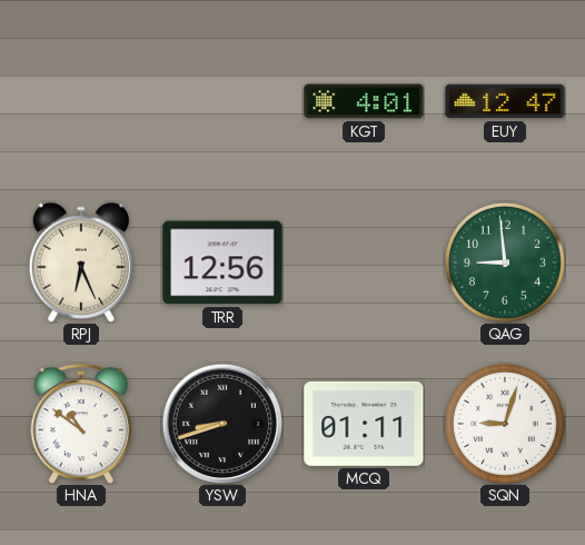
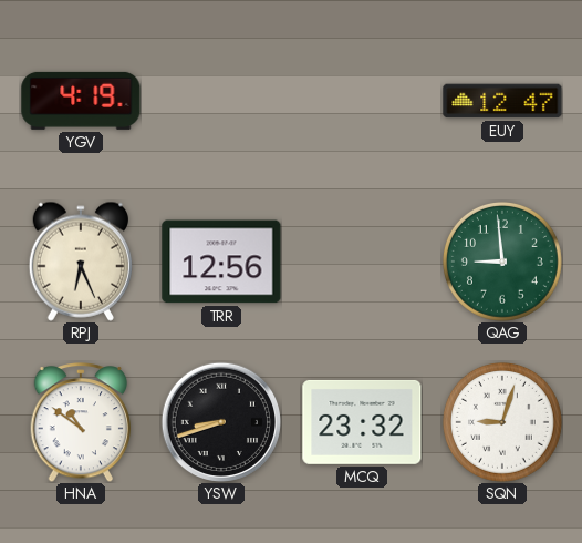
YGV: none -> 4:19
KGT: 4:01 -> none
MCQ: 01:11 -> 23:32
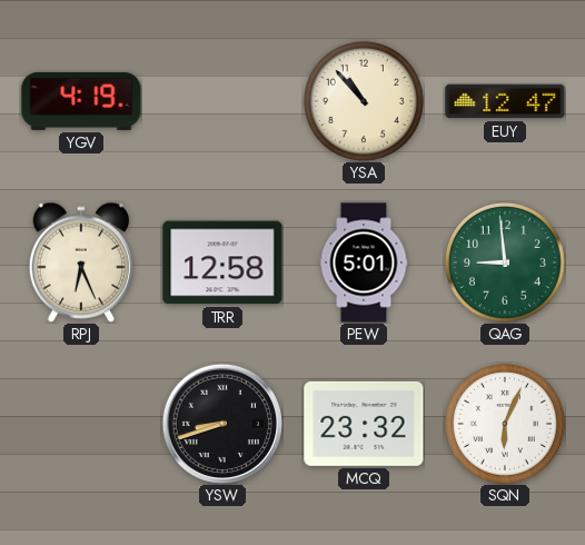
YSA: none -> 10:53
TRR: 12:56 -> 12:58
PEW: none -> 5:01
HNA: 10:51 -> none
SQN: 9:03 -> 6:04
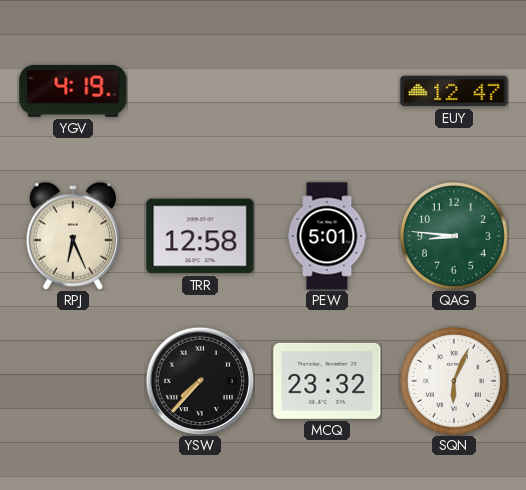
YSA: 10:53 -> none
QAG: 8:59 -> 8:46
YSW: 8:42 -> 7:37
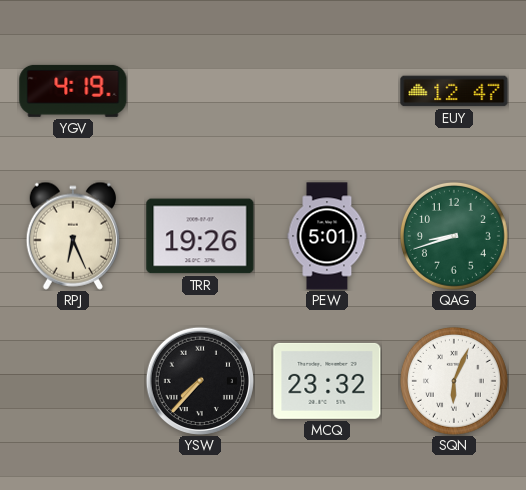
TRR: 12:58 -> 19:26
QAG: 8:46 -> 8:42
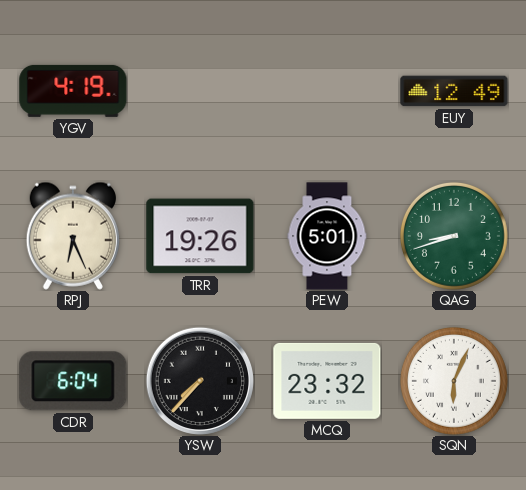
EUY: 12:47 -> 12:49
CDR: none -> 6:04
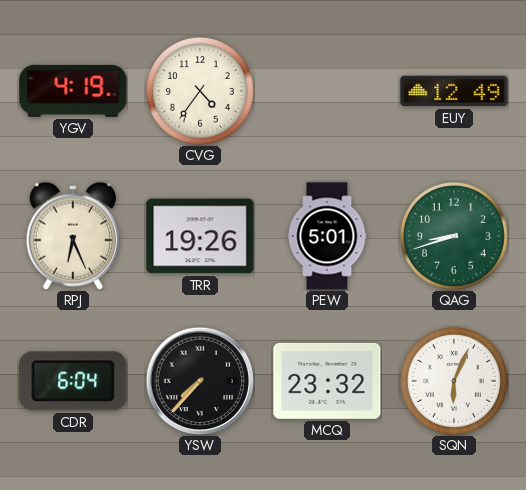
CVG: none -> 4:36
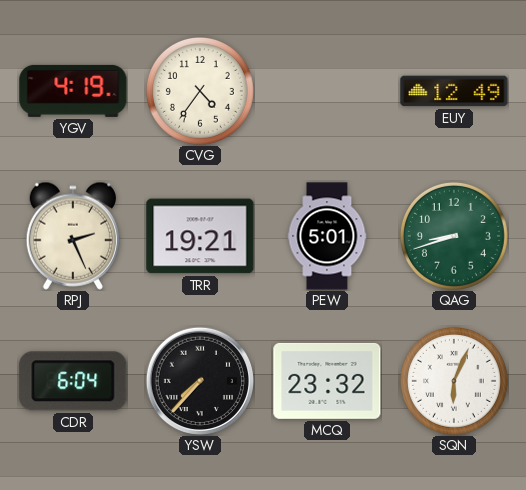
RPJ: 6:26 -> 2:26
TRR: 19:26 -> 19:21
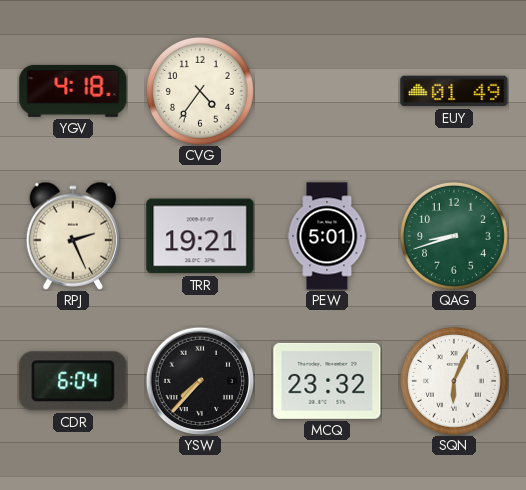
YGV: 4:19 -> 4:18
EUY: 12:49 -> 01:49
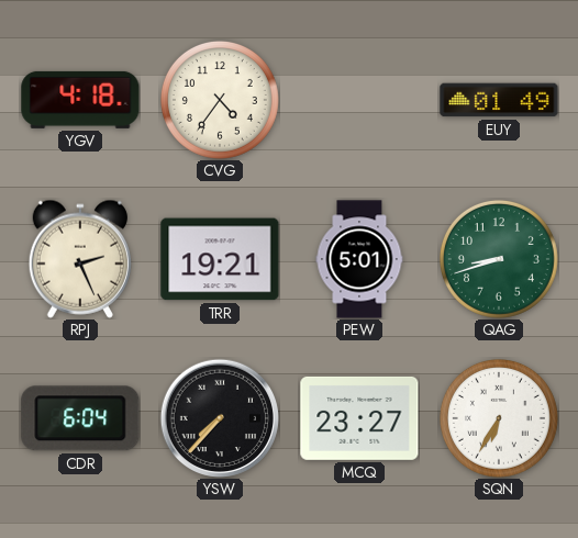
MCQ: 23:32 -> 23:27
SQN: 6:04 -> 6:35
